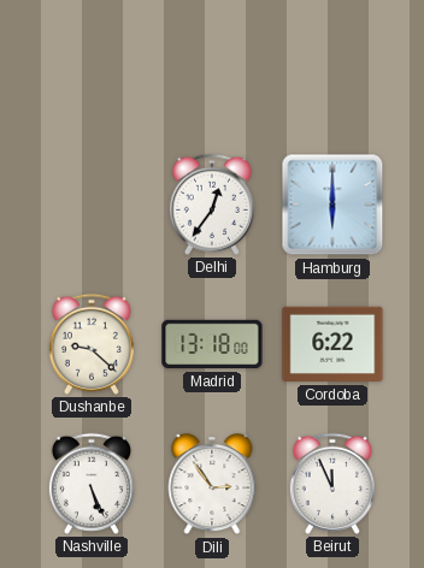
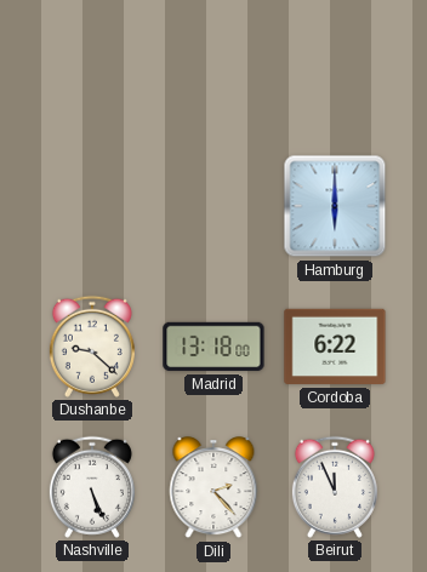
Delhi: 12:36 -> none
Dili: 2:54 -> 2:23
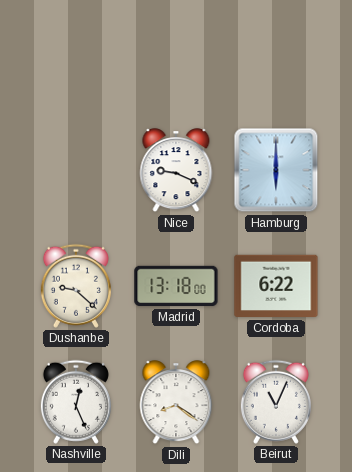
Nice: none -> 9:19
Nashville: 5:26 -> 12:26
Dili: 2:23 -> 8:21
Beirut: 11:56 -> 11:04
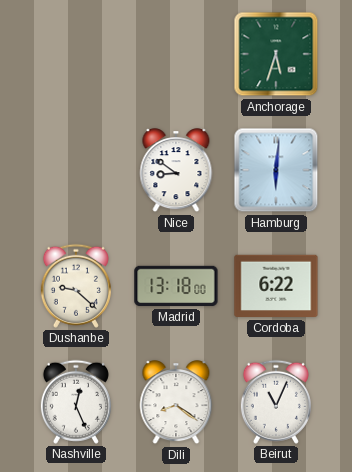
Anchorage: none -> 5:33
Nice: 9:19 -> 8:51
Hamburg: 6:00 -> 6:01
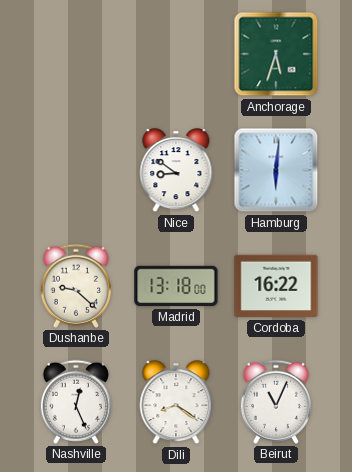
Cordoba: 6:22 -> 16:22
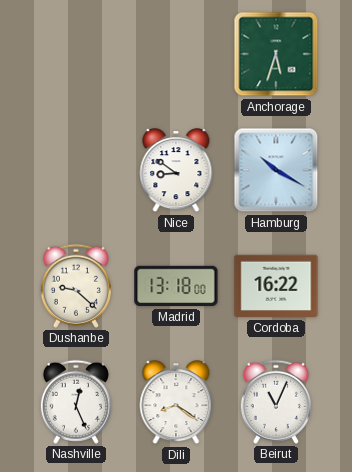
Hamburg: 6:01 -> 10:20
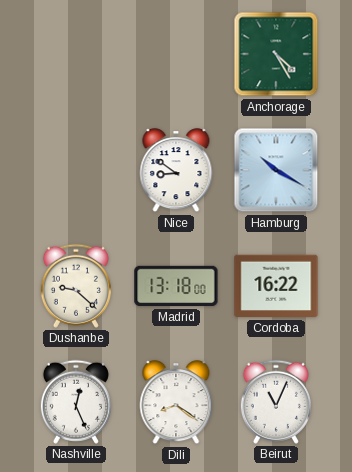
Anchorage: 5:33 -> 4:25
